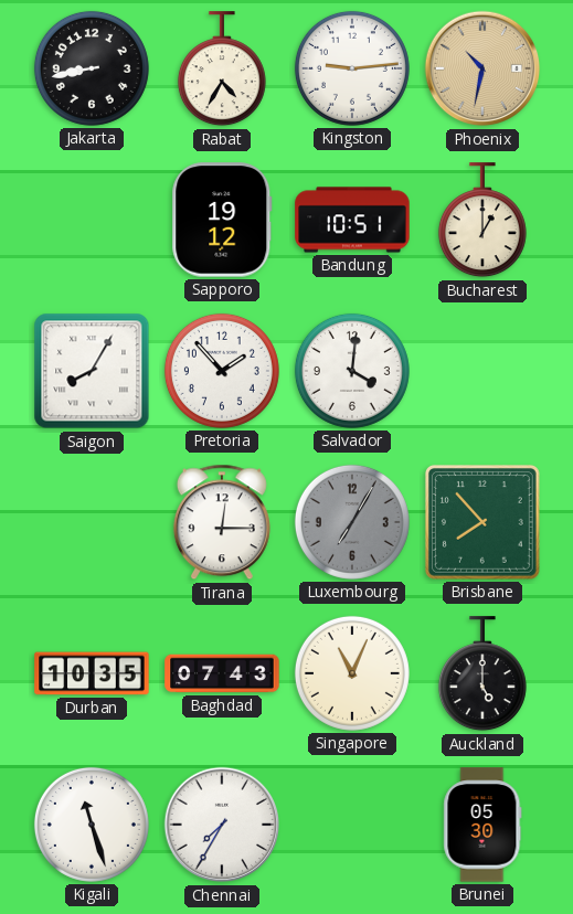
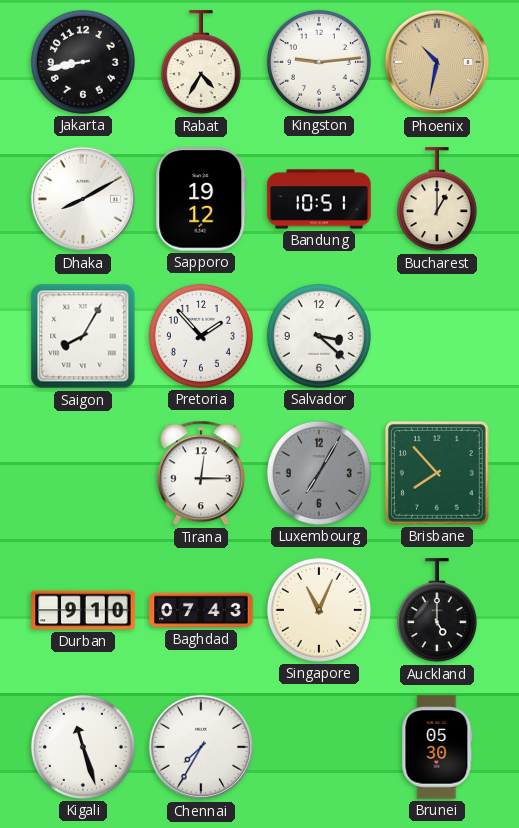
Dhaka: none -> 8:10
Salvador: 4:01 -> 3:22
Durban: 10:35 -> 9:10
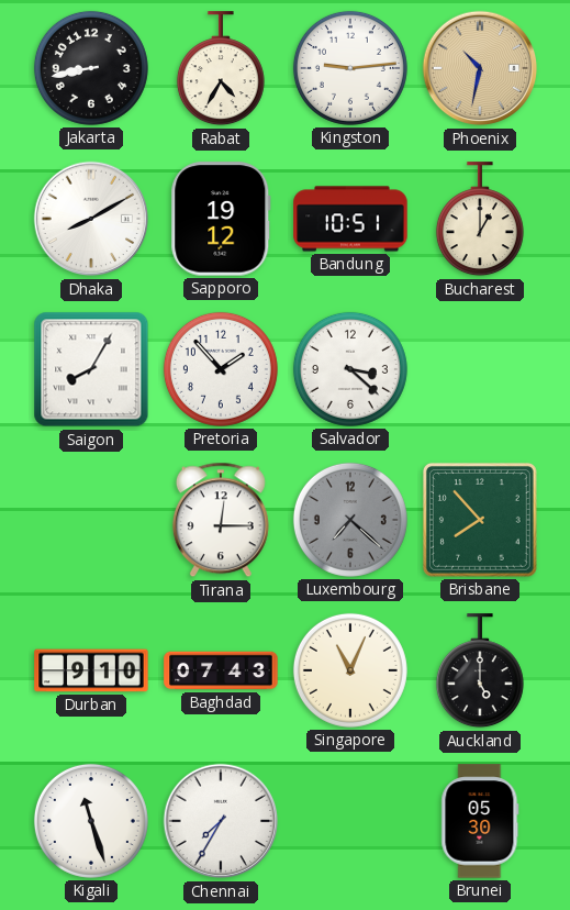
Luxembourg: 7:05 -> 7:22
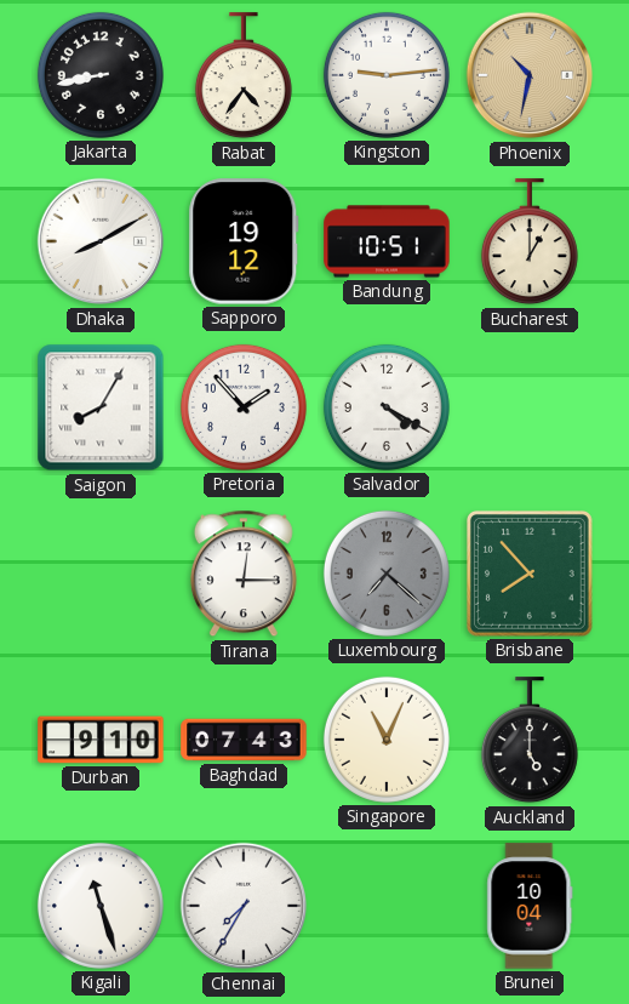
Rabat: 4:35 -> 4:36
Salvador: 3:22 -> 4:20
Brunei: 05:30 -> 10:04
